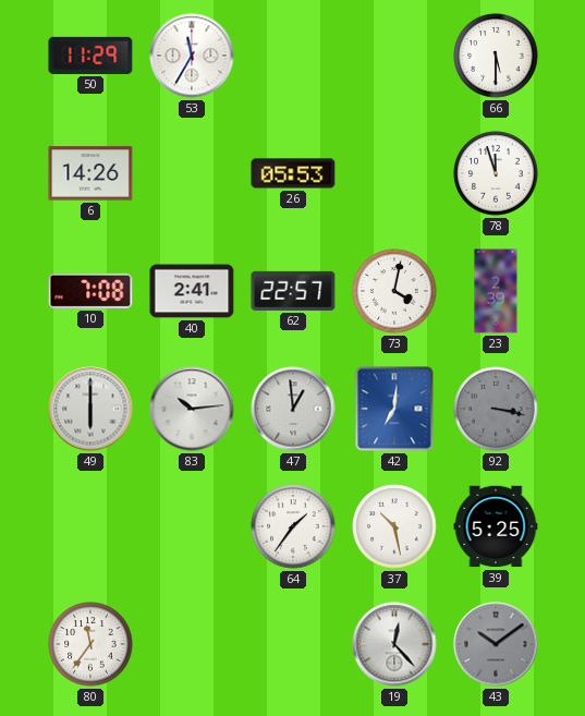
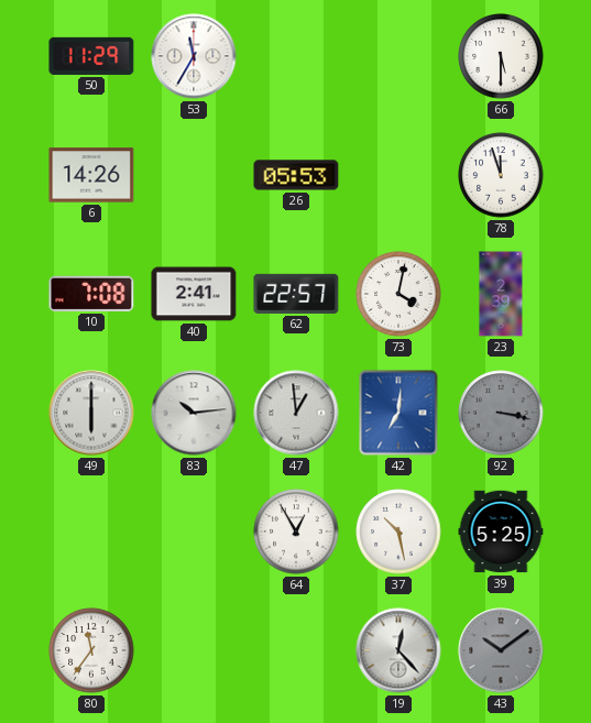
64: 1:36 -> 12:55
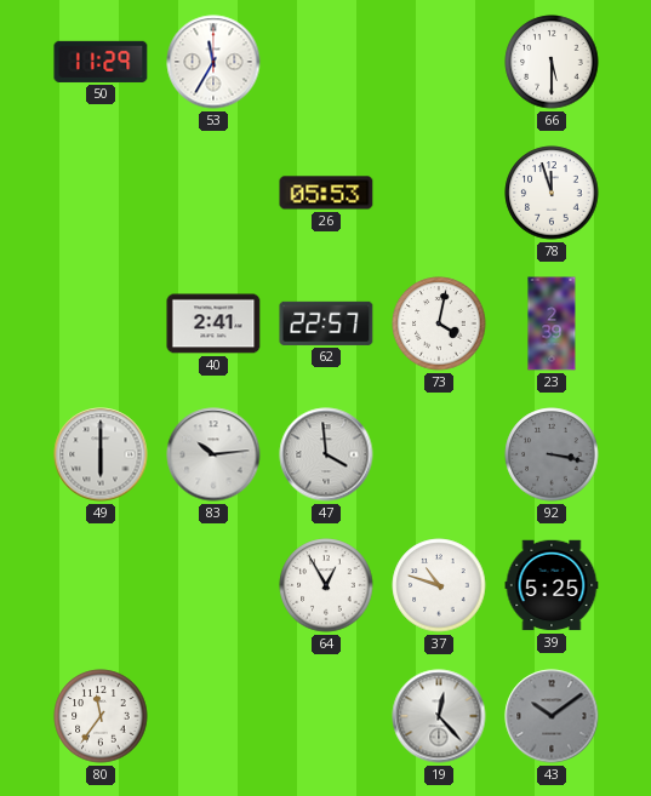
6: 14:26 -> none
10: 7:08 -> none
47: 12:59 -> 3:59
42: 7:01 -> none
37: 10:28 -> 10:48
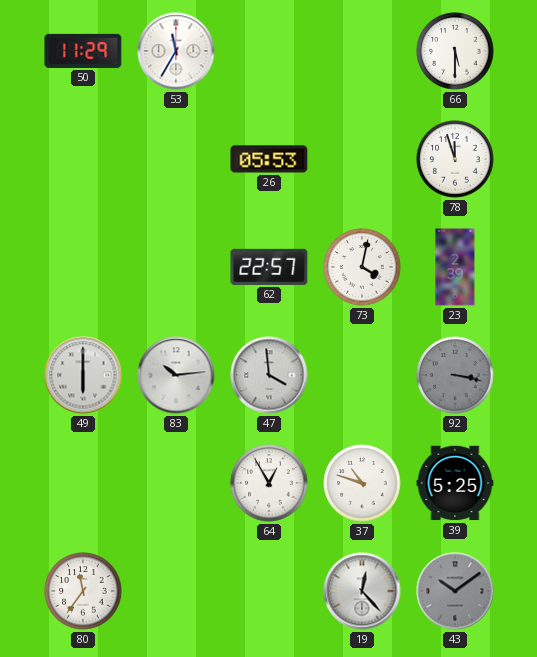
40: 2:41 -> none
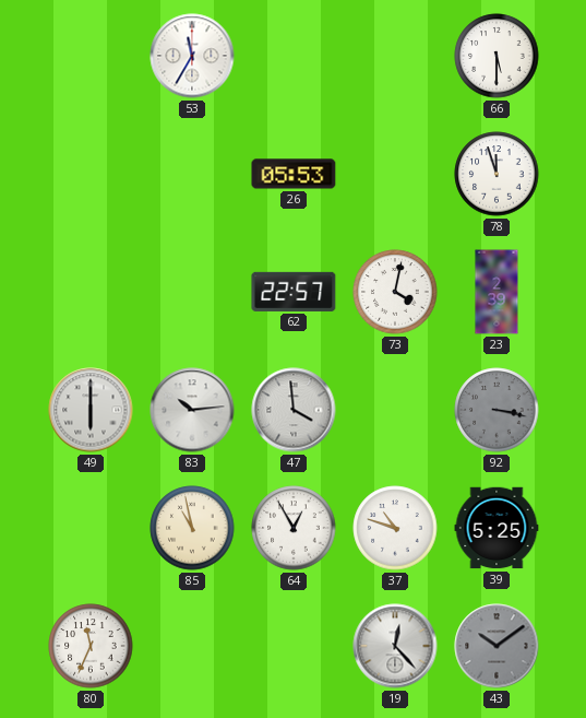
50: 11:29 -> none
85: none -> 10:58
80: 11:36 -> 11:34
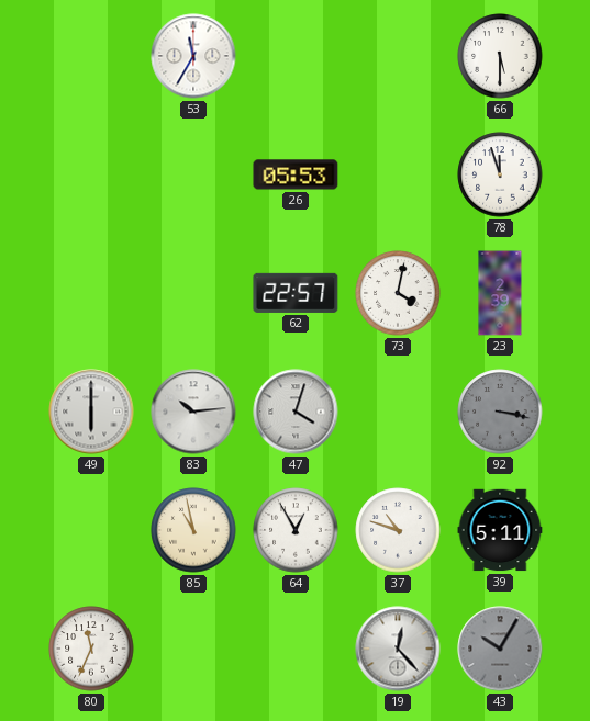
47: 3:59 -> 4:03
39: 5:25 -> 5:11
43: 10:09 -> 10:05
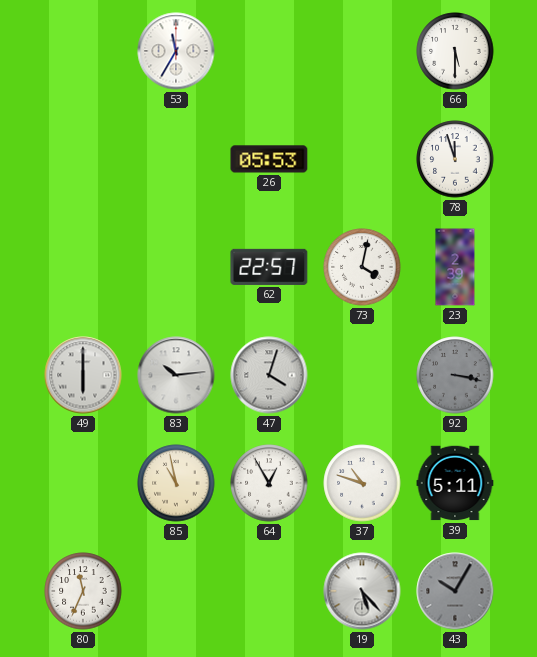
19: 12:23 -> 5:23
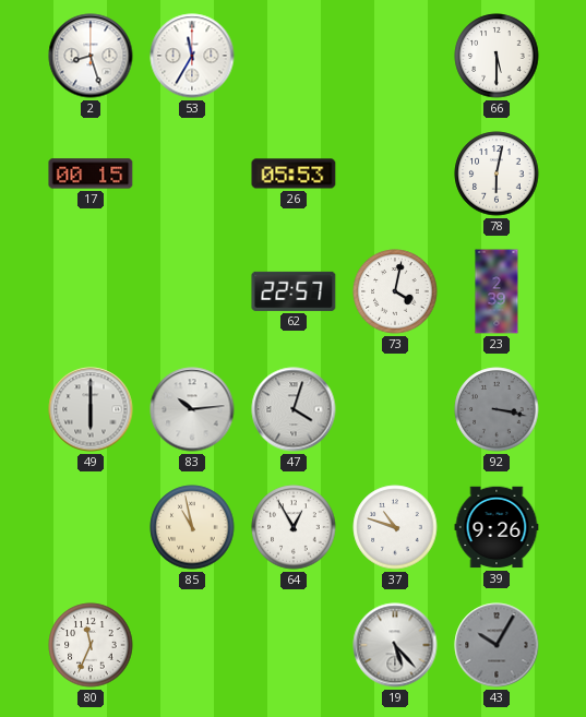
2: none -> 8:27
17: none -> 00:15
78: 11:57 -> 6:02
39: 5:11 -> 9:26
